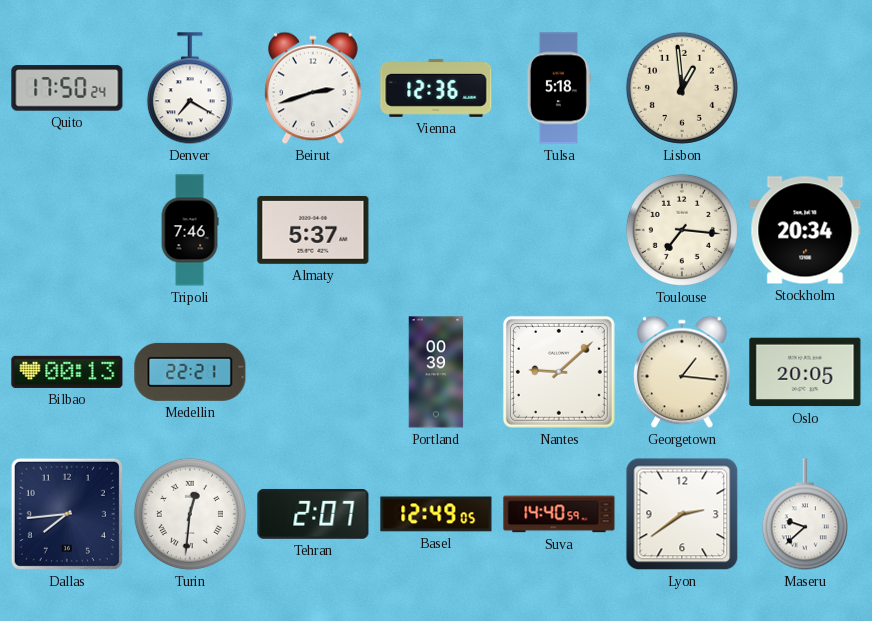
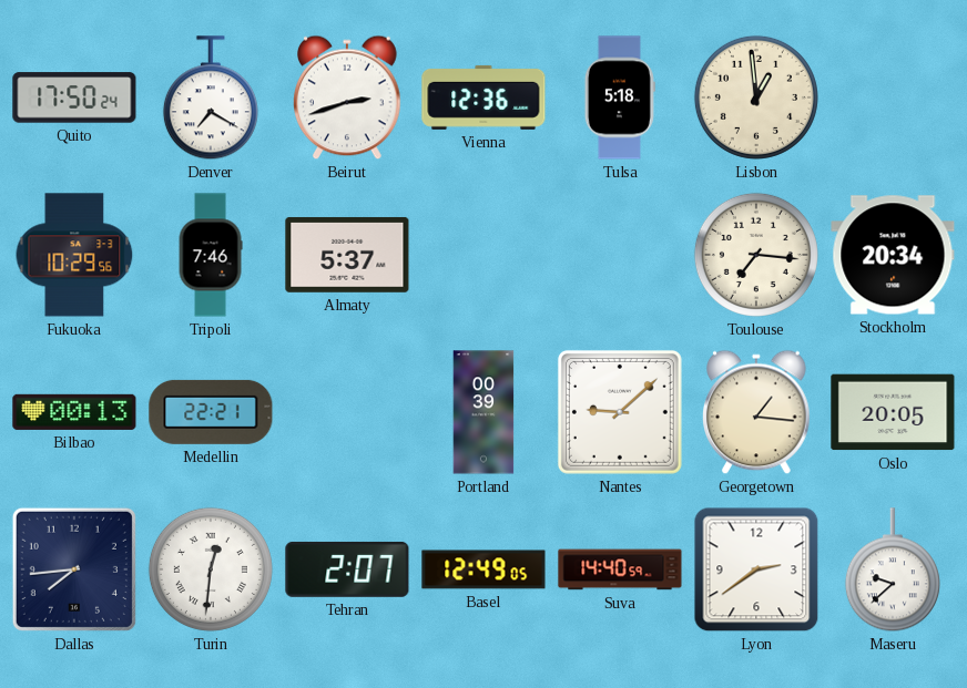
Fukuoka: none -> 10:29
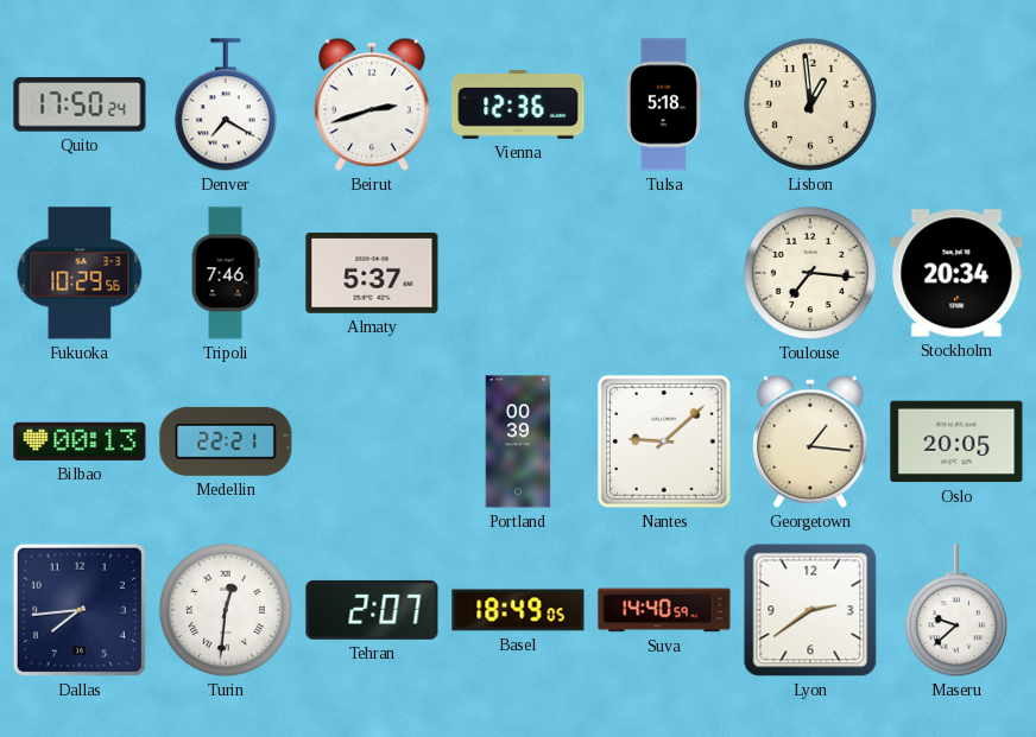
Basel: 12:49 -> 18:49
